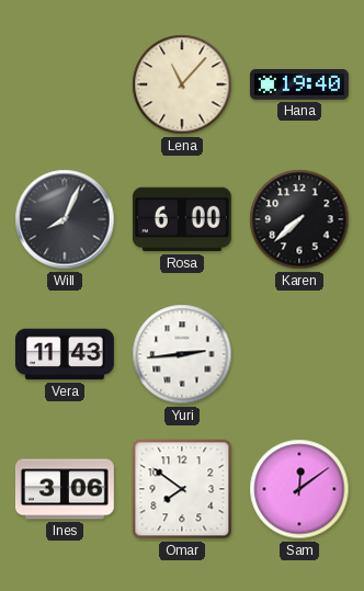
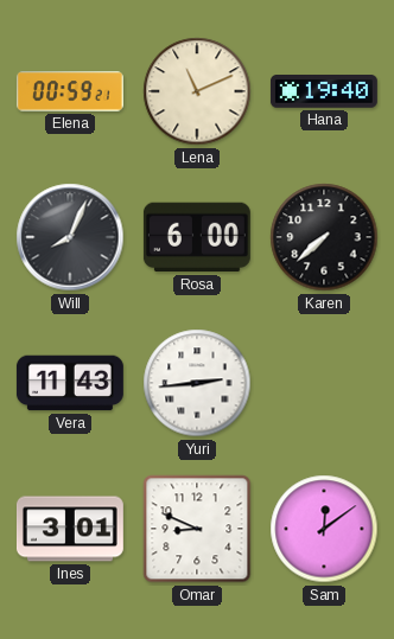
Elena: none -> 00:59
Lena: 11:07 -> 11:11
Ines: 3:06 -> 3:01
Omar: 7:51 -> 8:49
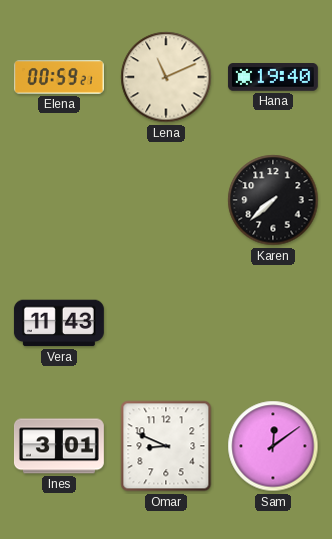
Will: 8:04 -> none
Rosa: 6:00 -> none
Yuri: 2:44 -> none
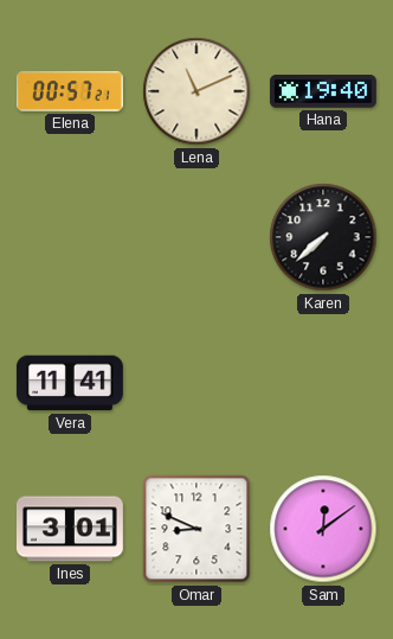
Elena: 00:59 -> 00:57
Vera: 11:43 -> 11:41
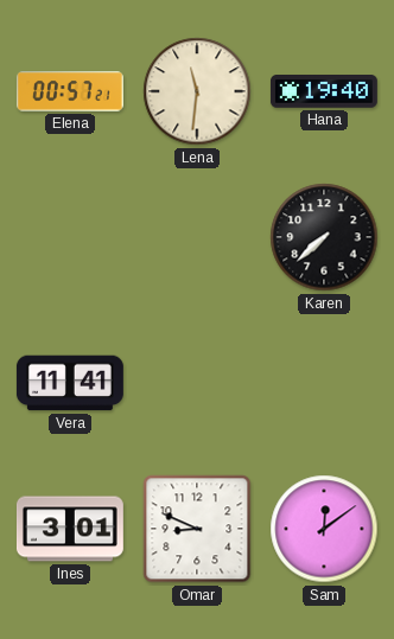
Lena: 11:11 -> 11:31
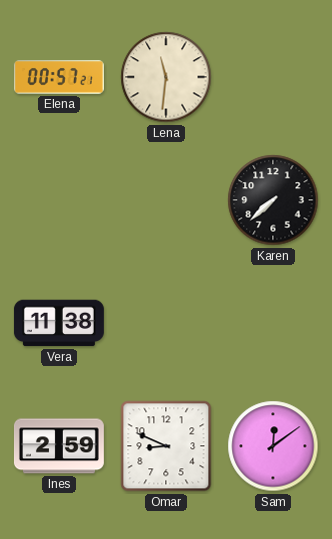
Hana: 19:40 -> none
Vera: 11:41 -> 11:38
Ines: 3:01 -> 2:59
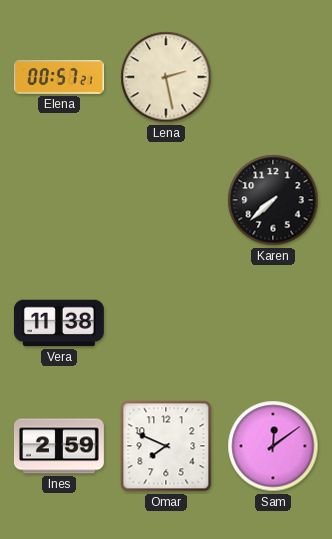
Lena: 11:31 -> 2:28
Omar: 8:49 -> 7:49
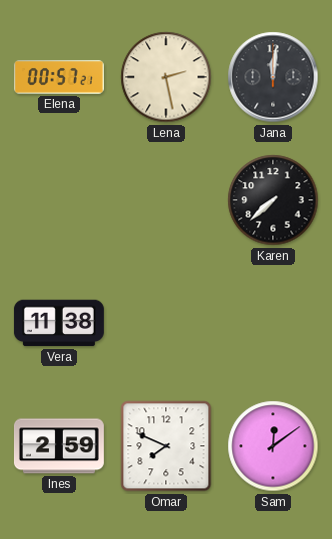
Jana: none -> 12:01
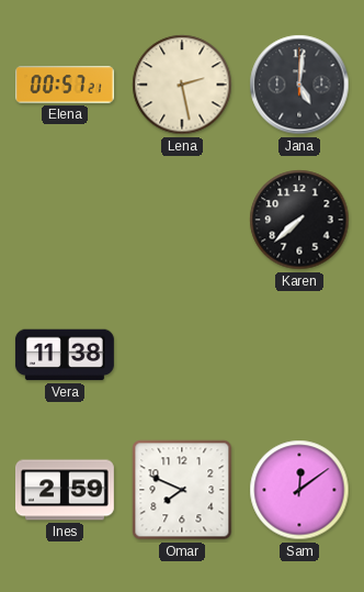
Jana: 12:01 -> 5:01
